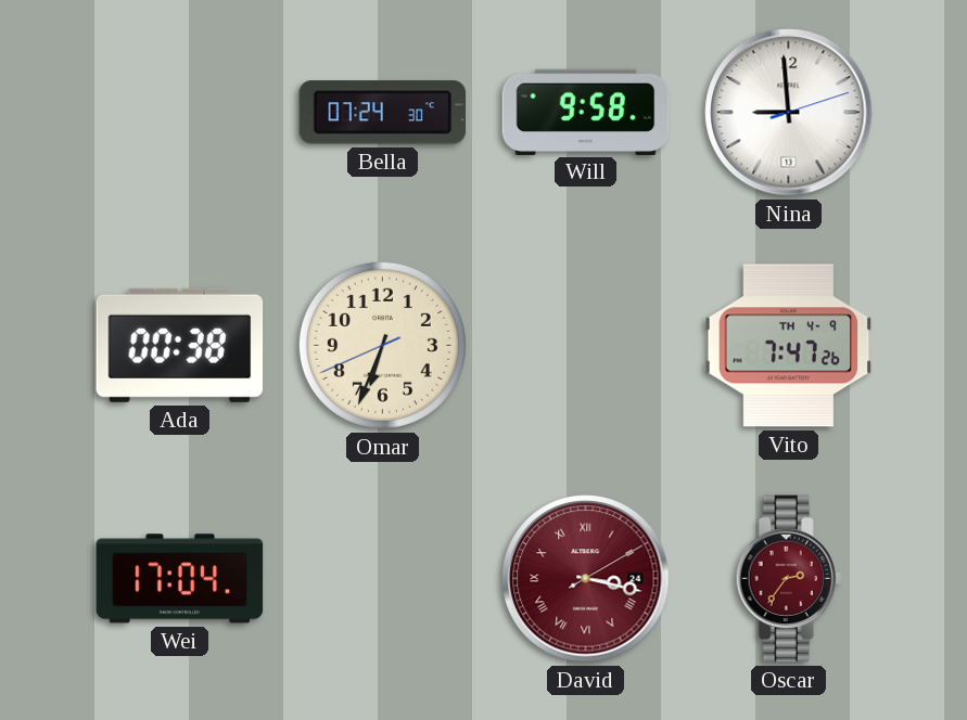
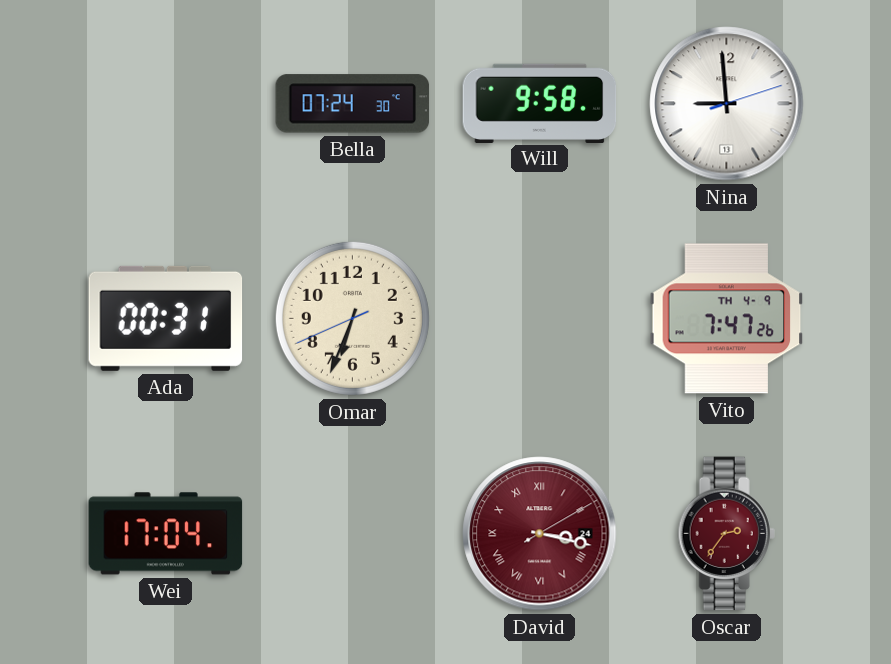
Ada: 00:38 -> 00:31
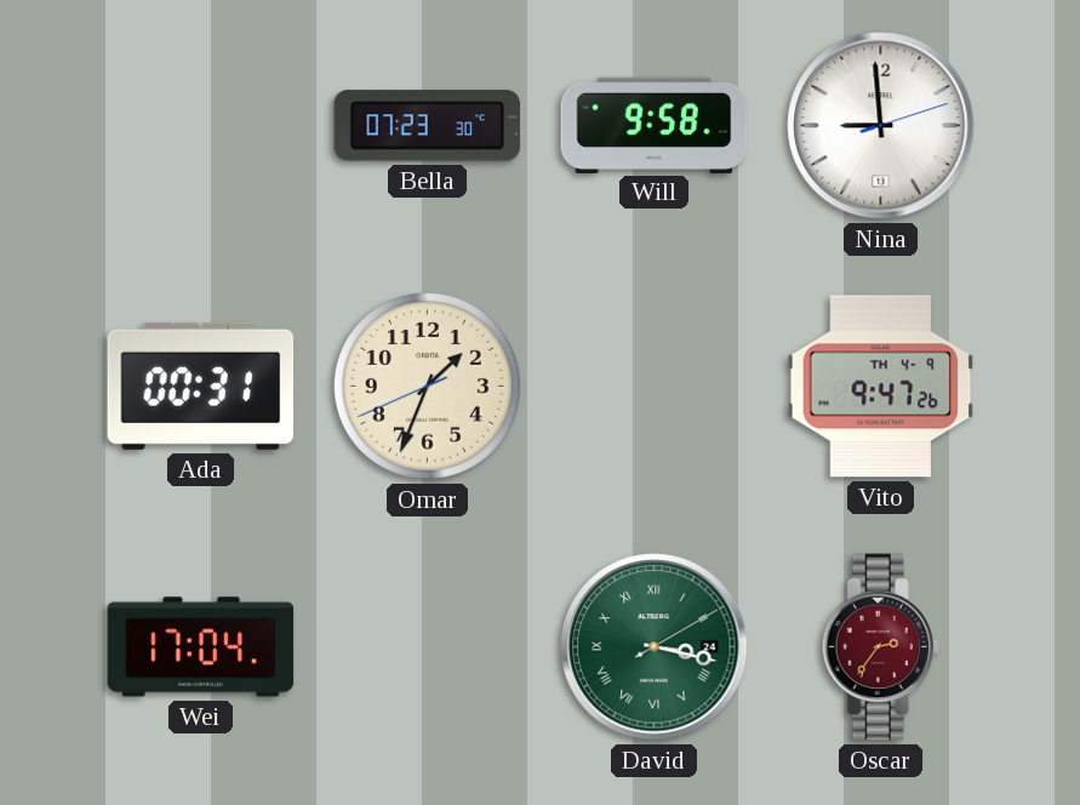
Bella: 07:24 -> 07:23
Omar: 6:33 -> 1:33
Vito: 7:47 -> 9:47
David dial: burgundy -> green
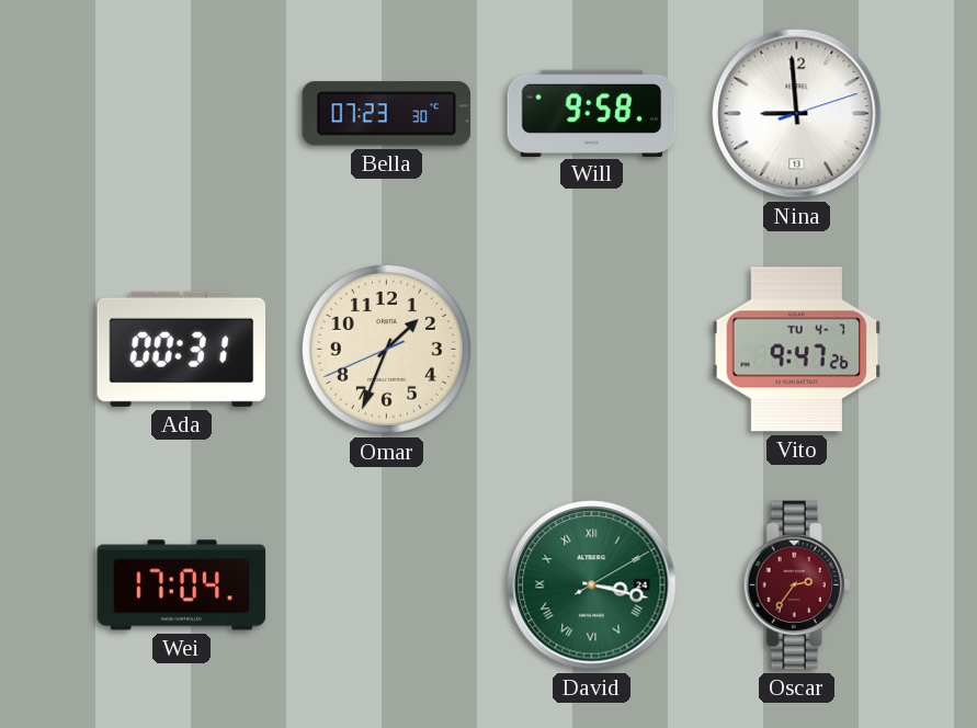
Vito date: TH 4-9 -> TU 4-7
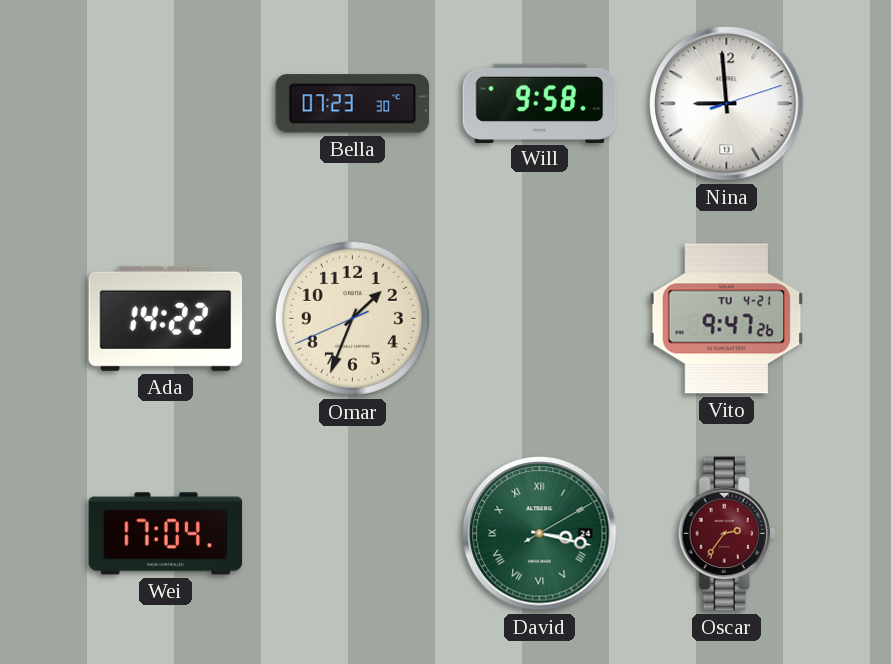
Ada: 00:31 -> 14:22
Vito date: TU 4-7 -> TU 4-21
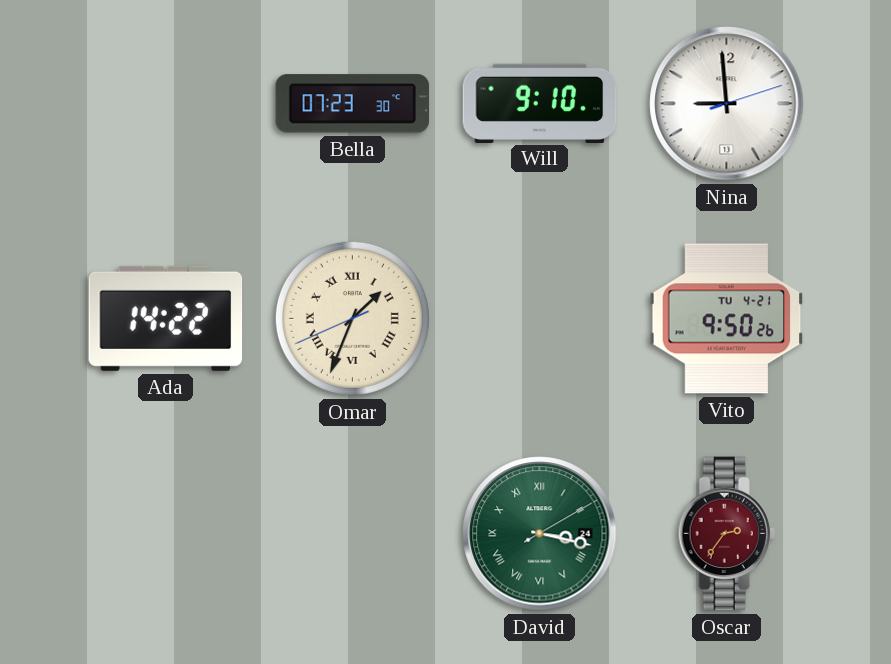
Will: 9:58 -> 9:10
Omar numerals: Arabic -> Roman
Vito: 9:47 -> 9:50
Wei: 17:04 -> none
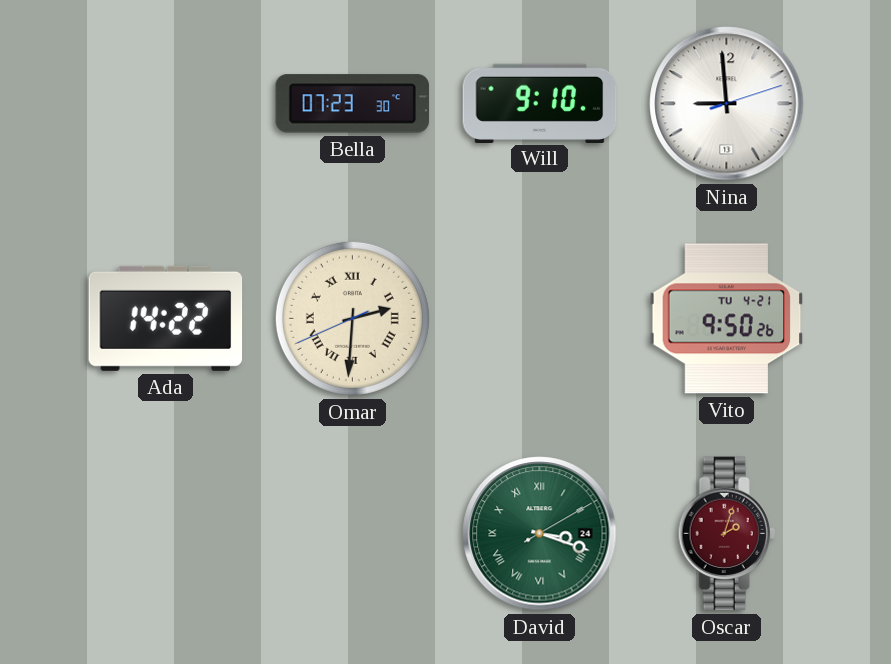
Omar: 1:33 -> 2:30
David: 3:17 -> 3:18
Oscar: 2:36 -> 2:03
